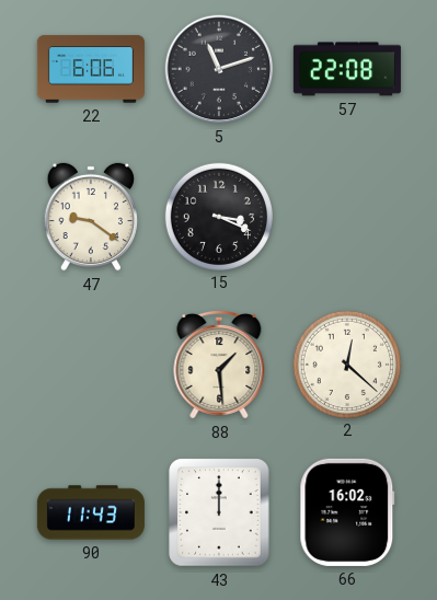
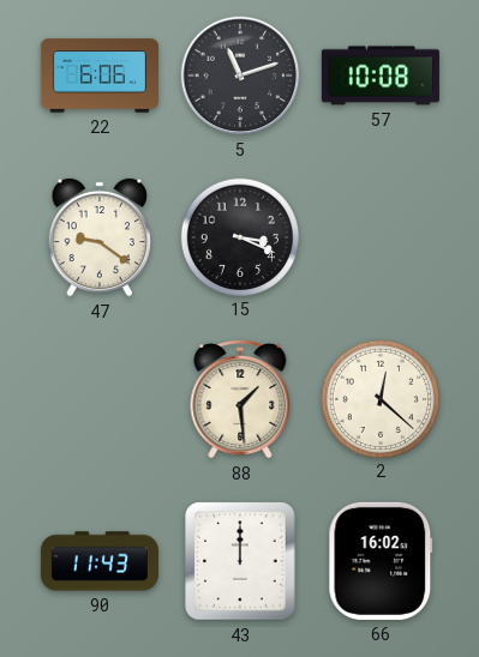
57: 22:08 -> 10:08
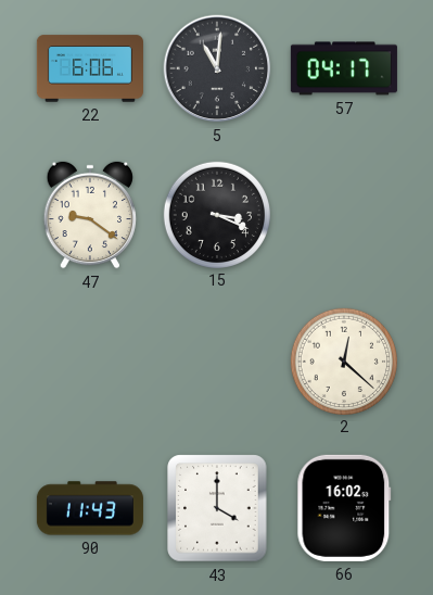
5: 11:12 -> 11:01
57: 10:08 -> 04:17
88: 1:29 -> none
43: 12:00 -> 4:00
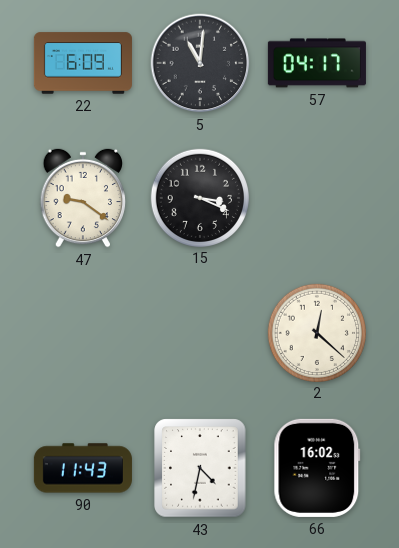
22: 6:06 -> 6:09
43: 4:00 -> 4:32
